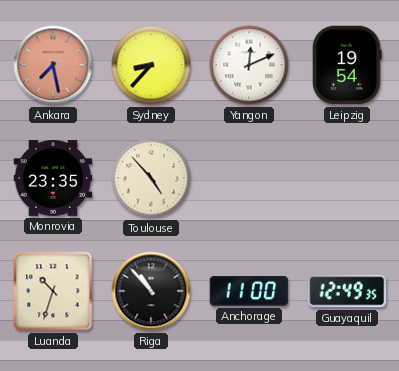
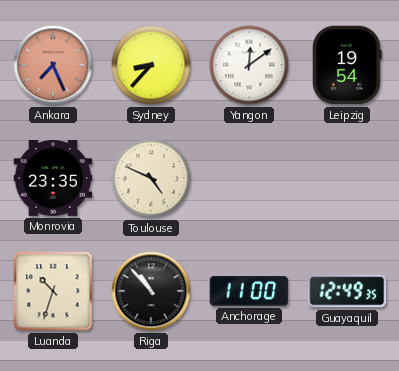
Ankara: 7:28 -> 7:26
Yangon: 12:11 -> 12:09
Toulouse: 4:53 -> 4:49
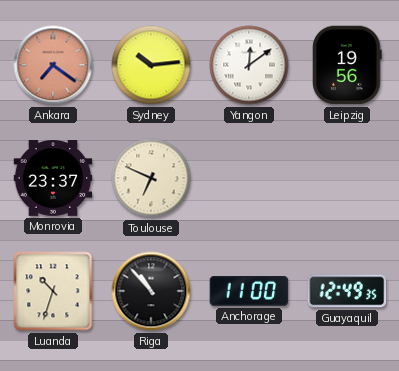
Ankara: 7:26 -> 7:21
Sydney: 8:37 -> 10:14
Leipzig: 19:54 -> 19:56
Monrovia: 23:35 -> 23:37
Toulouse: 4:49 -> 6:49
